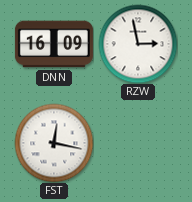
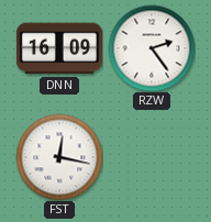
RZW: 2:58 -> 2:24
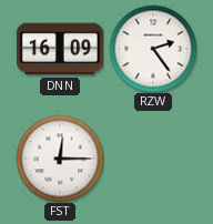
FST: 12:17 -> 12:15
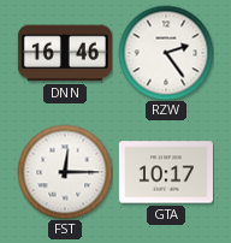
DNN: 16:09 -> 16:46
GTA: none -> 10:17
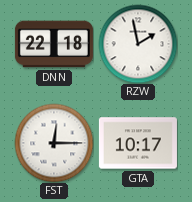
DNN: 16:46 -> 22:18
RZW: 2:24 -> 1:58
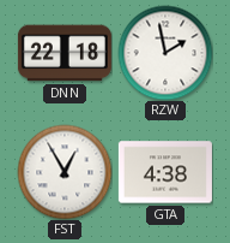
FST: 12:15 -> 12:55
GTA: 10:17 -> 4:38
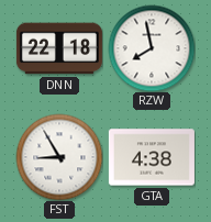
RZW: 1:58 -> 7:58
FST: 12:55 -> 8:55
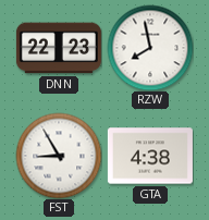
DNN: 22:18 -> 22:23
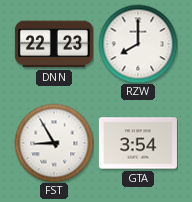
RZW: 7:58 -> 8:00
GTA: 4:38 -> 3:54
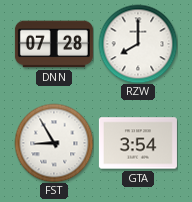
DNN: 22:23 -> 07:28
